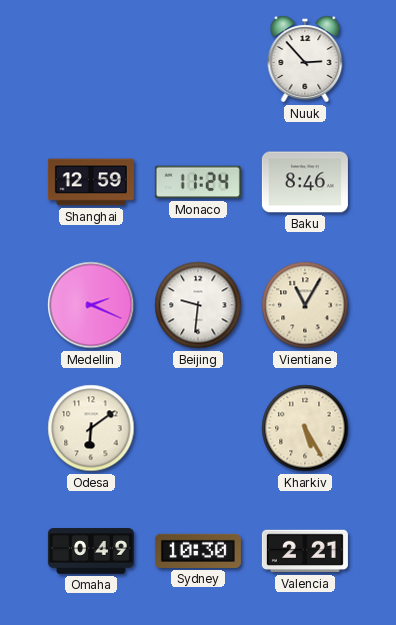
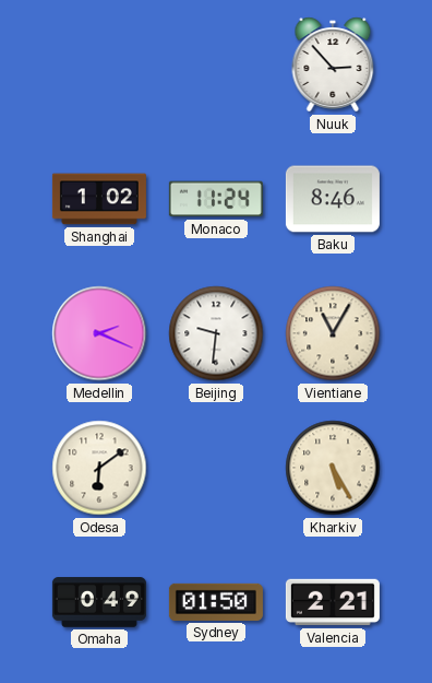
Shanghai: 12:59 -> 1:02
Sydney: 10:30 -> 01:50
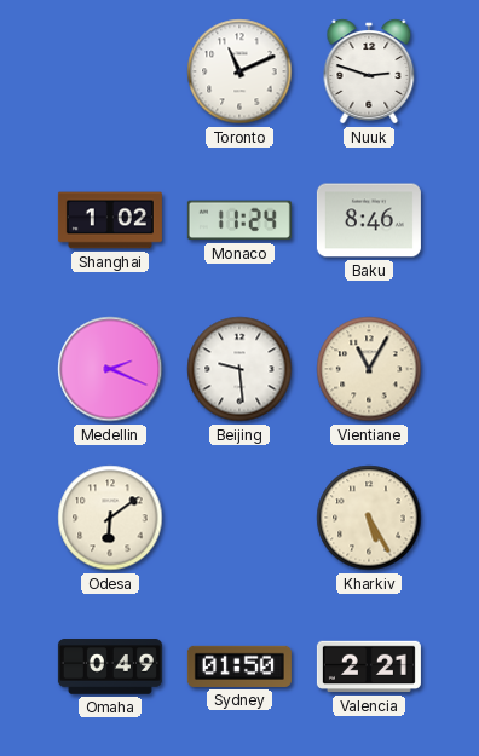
Toronto: none -> 11:11
Nuuk: 2:53 -> 2:48
Beijing: 9:31 -> 9:29
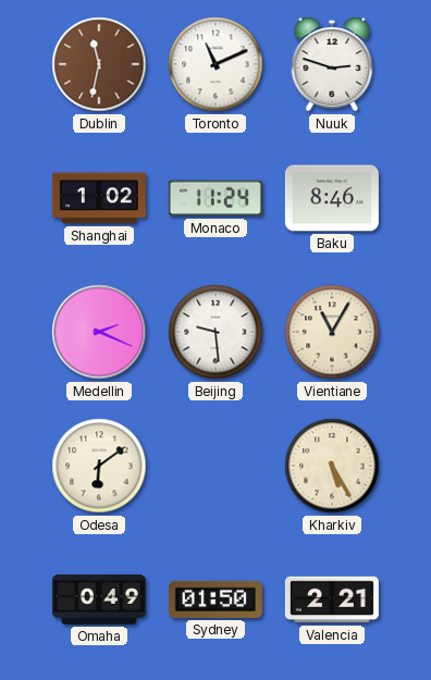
Dublin: none -> 11:32
